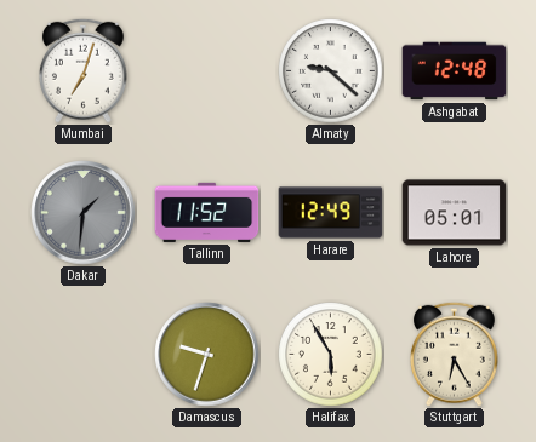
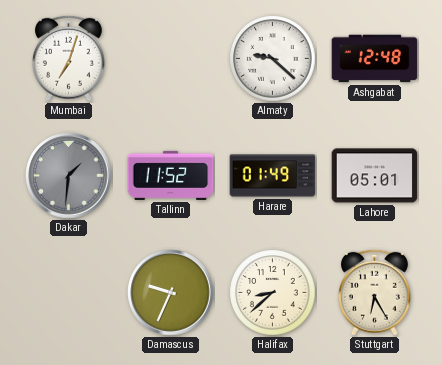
Harare: 12:49 -> 01:49
Damascus: 9:33 -> 9:34
Halifax: 5:55 -> 8:38
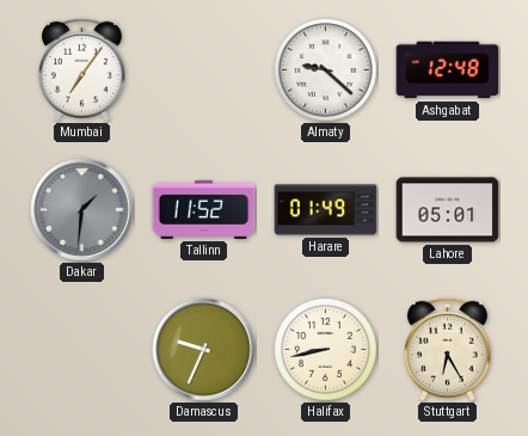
Mumbai: 7:03 -> 7:06
Halifax: 8:38 -> 8:43
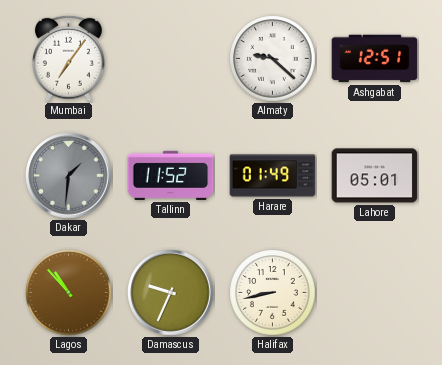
Ashgabat: 12:48 -> 12:51
Lagos: none -> 10:53
Stuttgart: 6:25 -> none
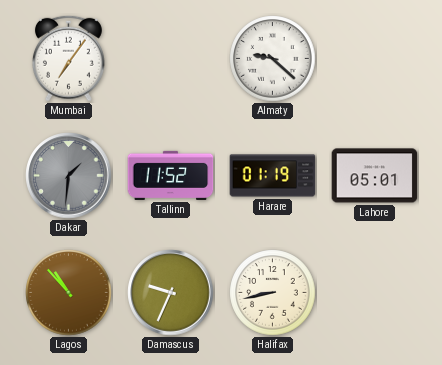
Ashgabat: 12:51 -> none
Harare: 01:49 -> 01:19
